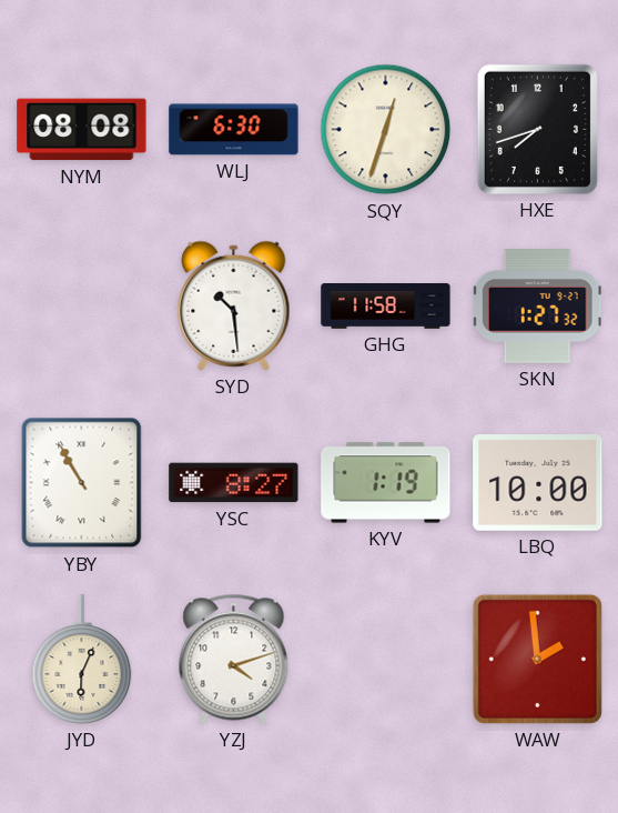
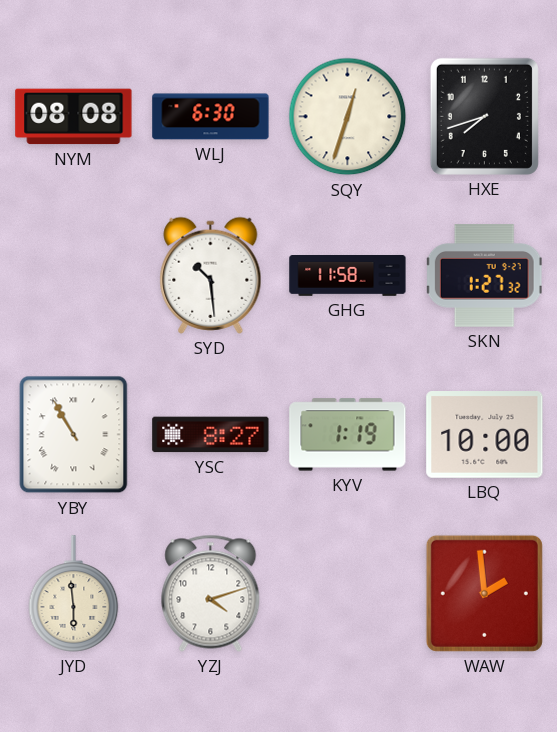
JYD: 6:04 -> 5:59
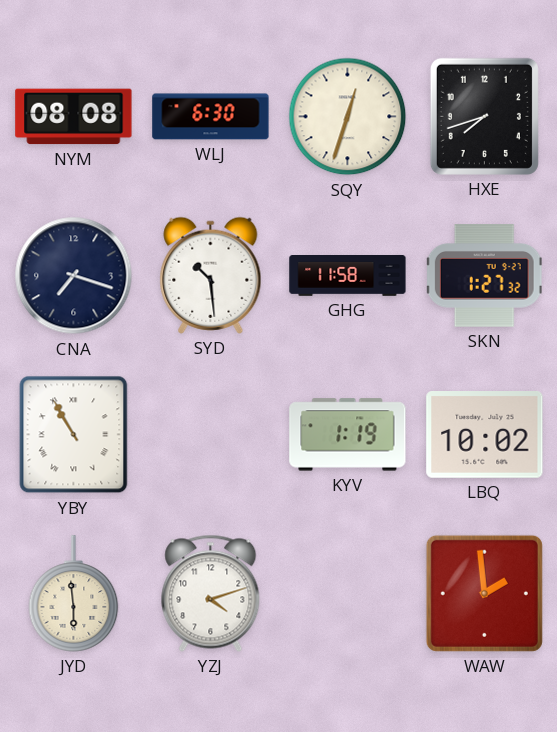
CNA: none -> 7:18
YSC: 8:27 -> none
LBQ: 10:00 -> 10:02
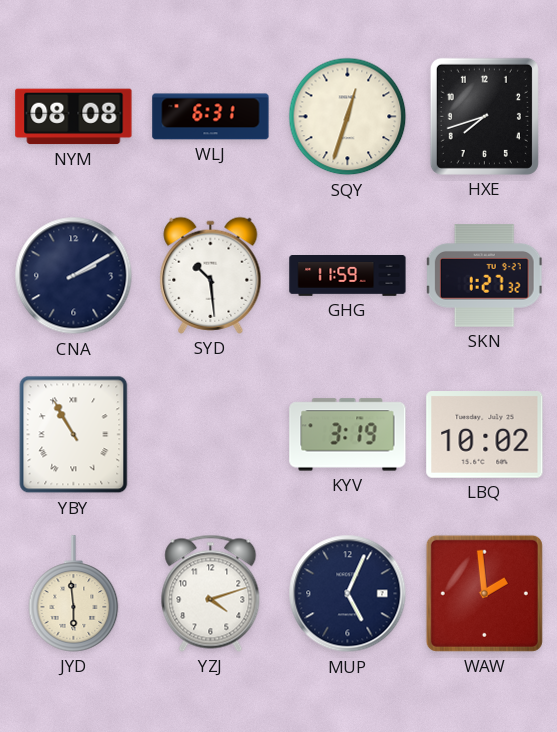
WLJ: 6:30 -> 6:31
CNA: 7:18 -> 2:10
GHG: 11:58 -> 11:59
KYV: 1:19 -> 3:19
MUP: none -> 5:04
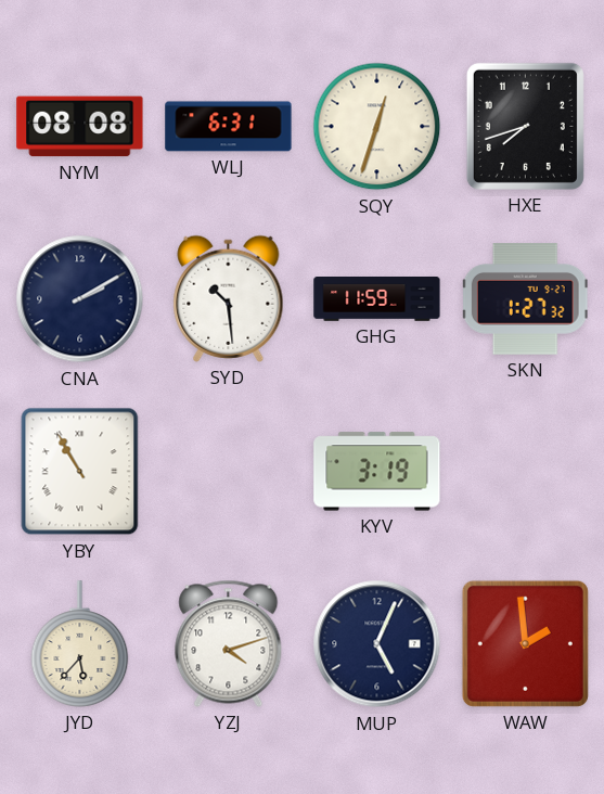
LBQ: 10:02 -> none
JYD: 5:59 -> 5:37
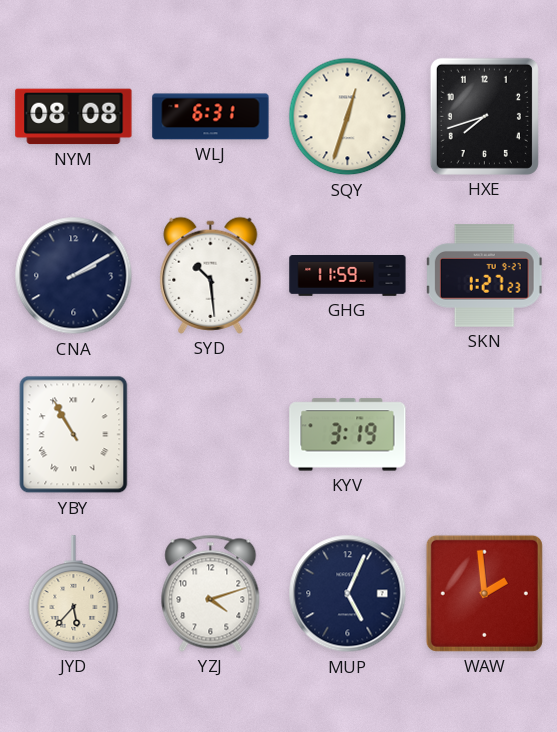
SKN: 1:27:32 -> 1:27:23
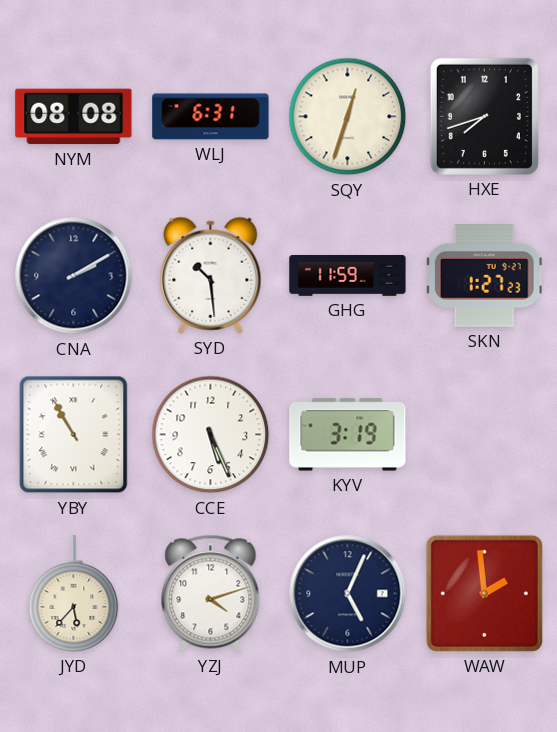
CCE: none -> 5:26
